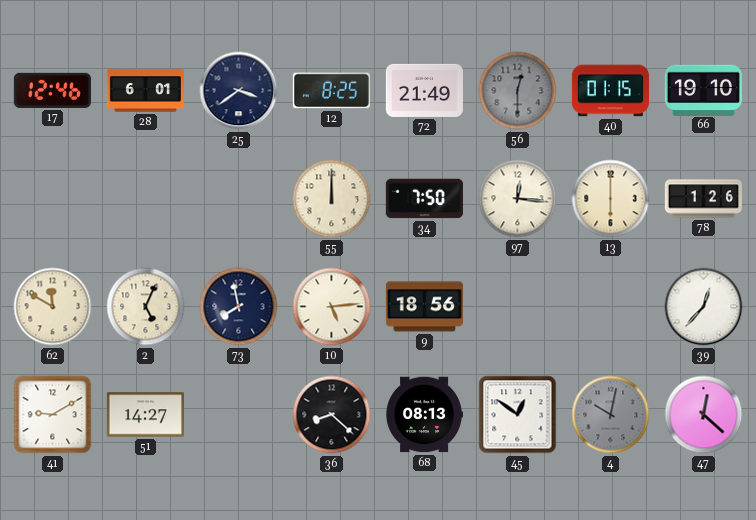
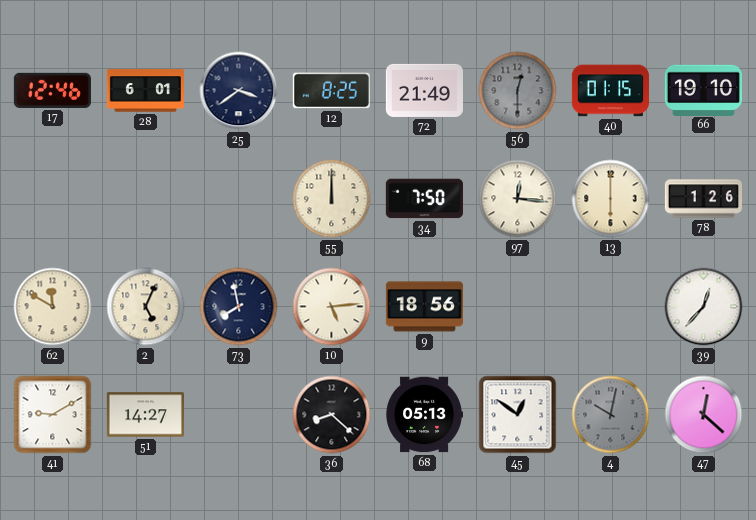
68: 08:13 -> 05:13
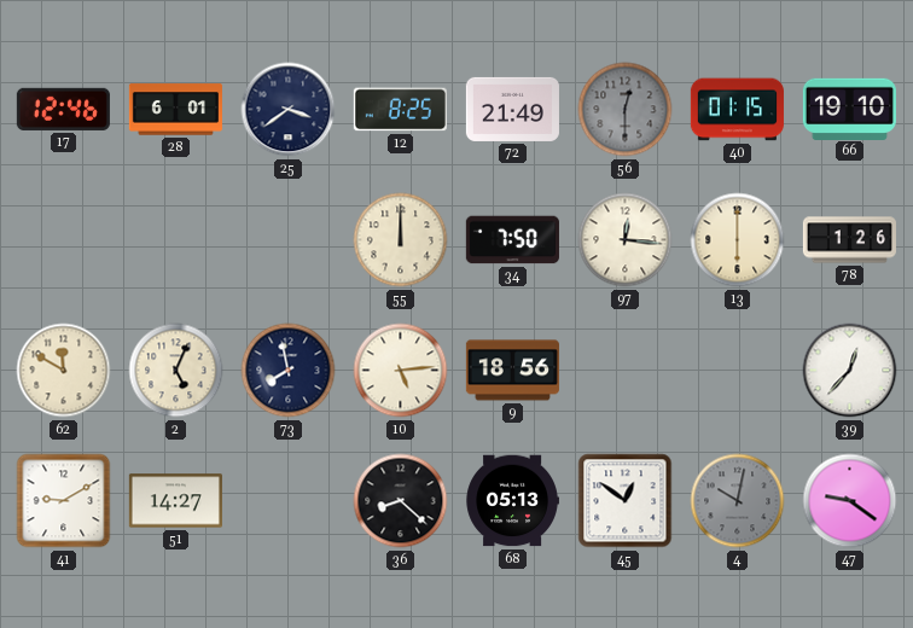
47: 12:22 -> 9:21
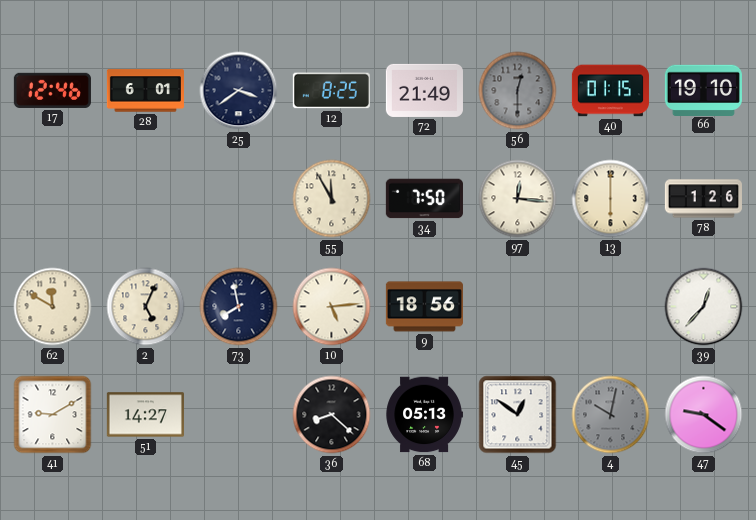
55: 12:00 -> 11:55
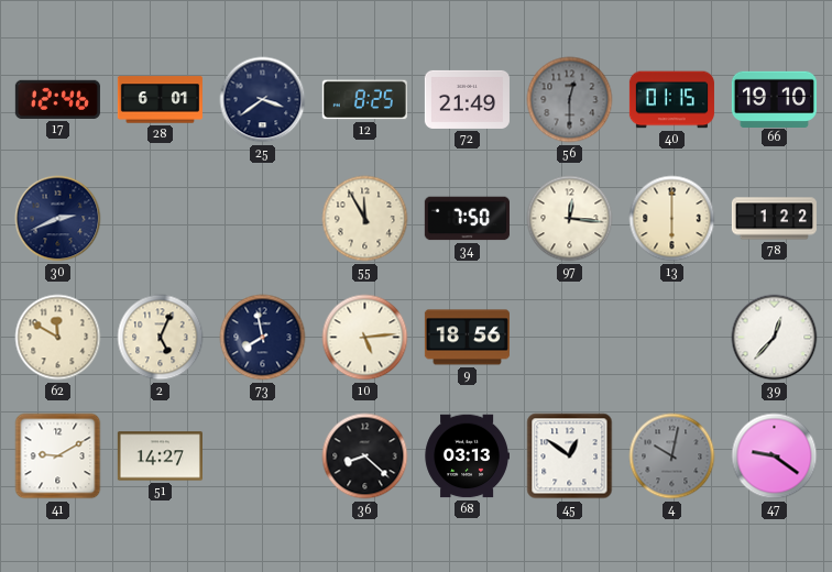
30: none -> 2:41
78: 1:26 -> 1:22
68: 05:13 -> 03:13
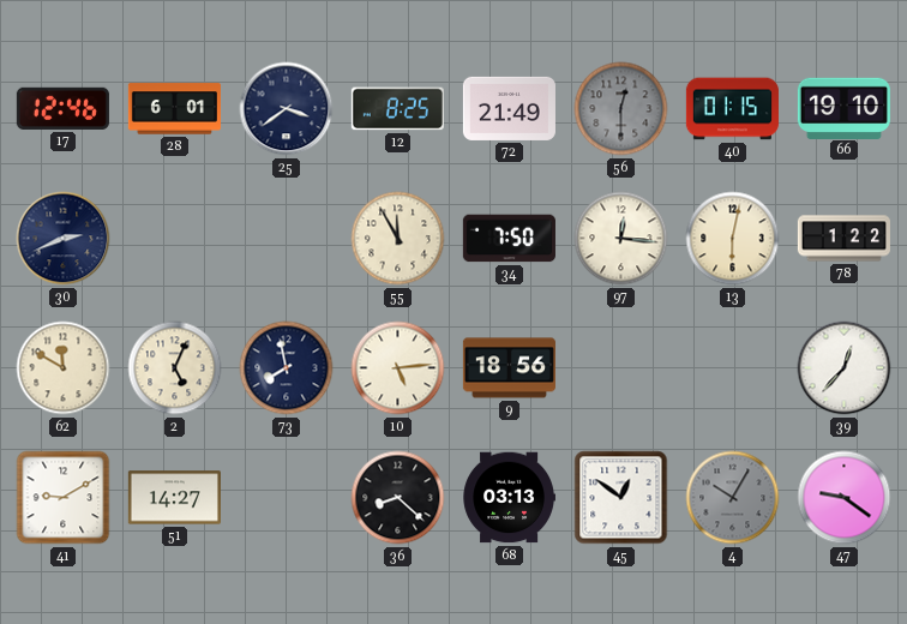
13: 6:00 -> 6:02
4: 10:02 -> 10:05
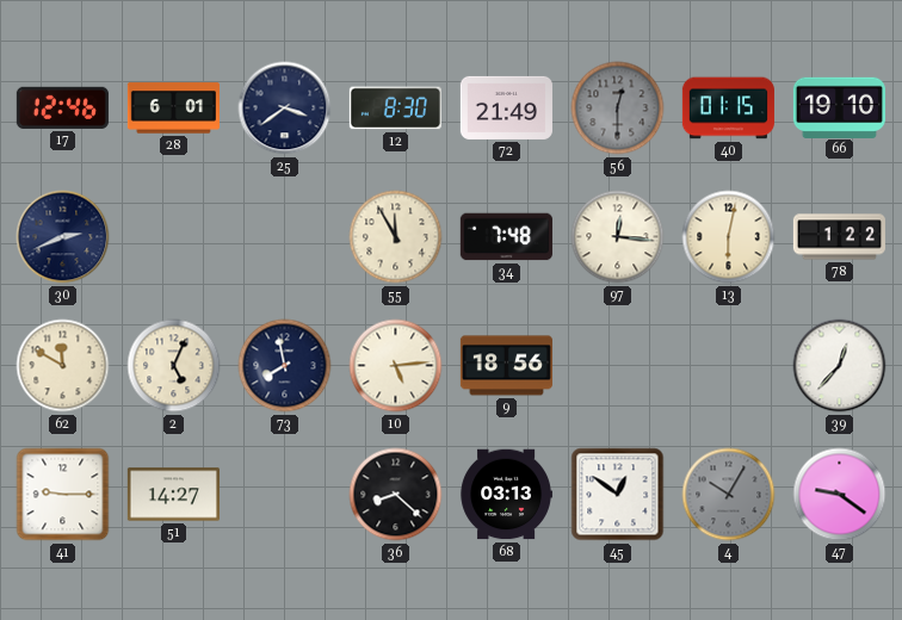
12: 8:25 -> 8:30
34: 7:50 -> 7:48
41: 9:10 -> 9:15
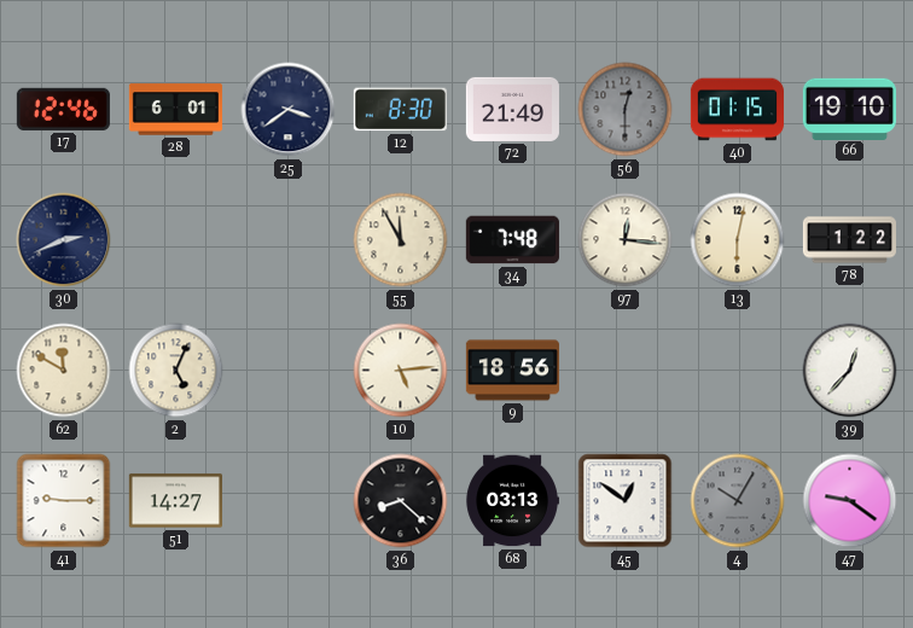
73: 7:58 -> none
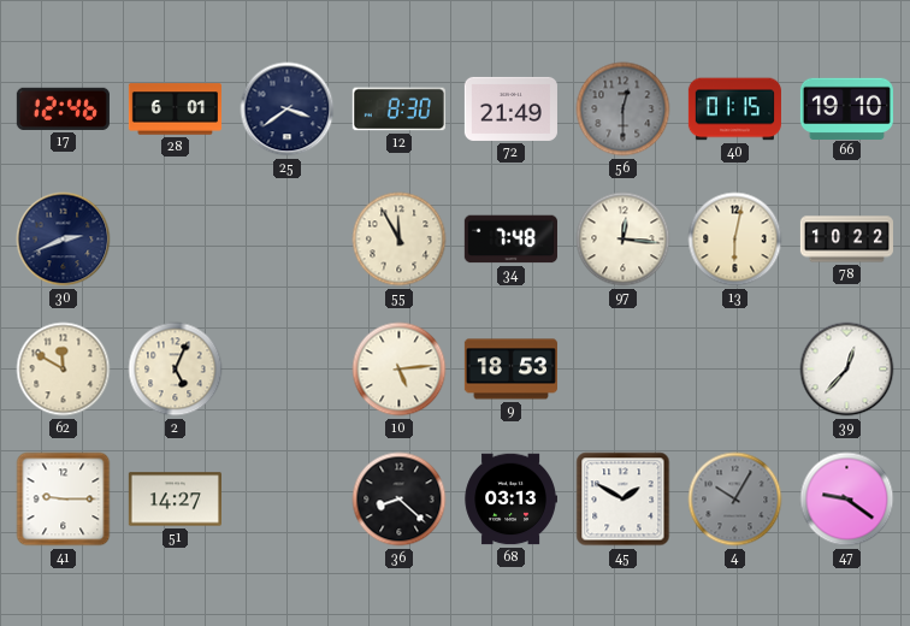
78: 1:22 -> 10:22
9: 18:56 -> 18:53
45: 12:51 -> 1:50
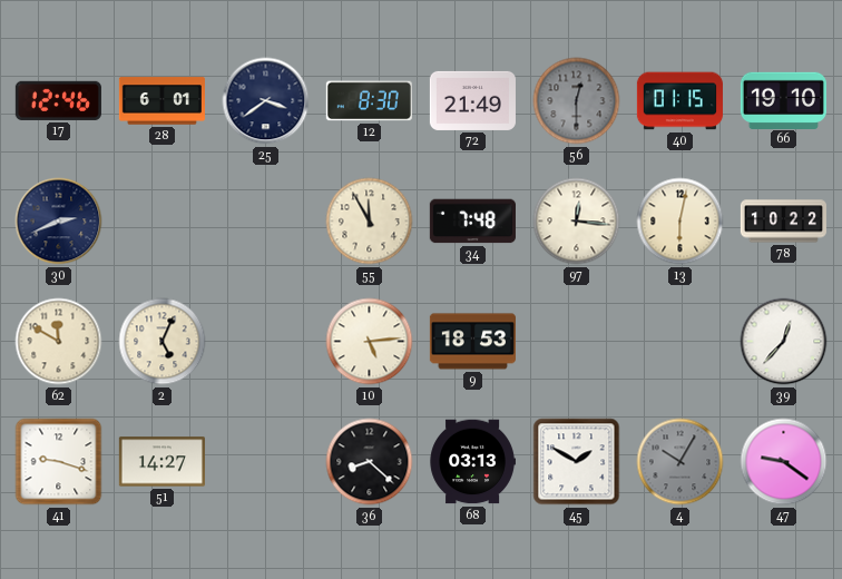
41: 9:15 -> 9:18
